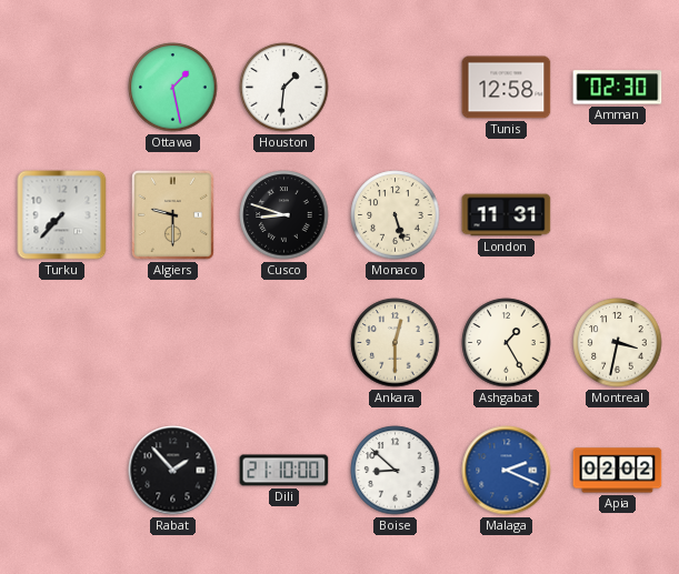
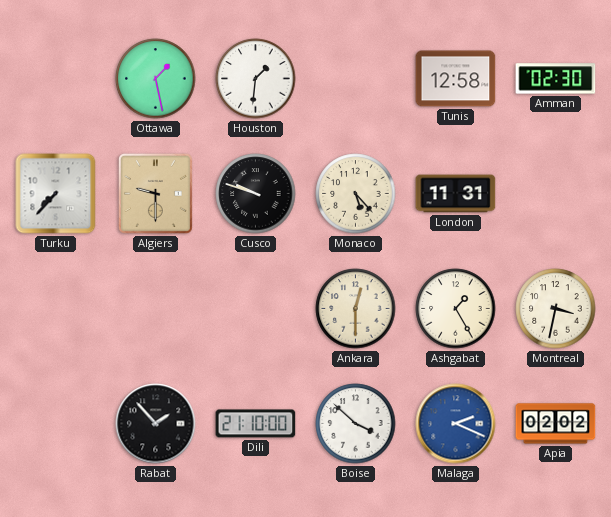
Cusco: 8:48 -> 9:48
Monaco: 5:27 -> 5:23
Boise: 8:52 -> 3:52
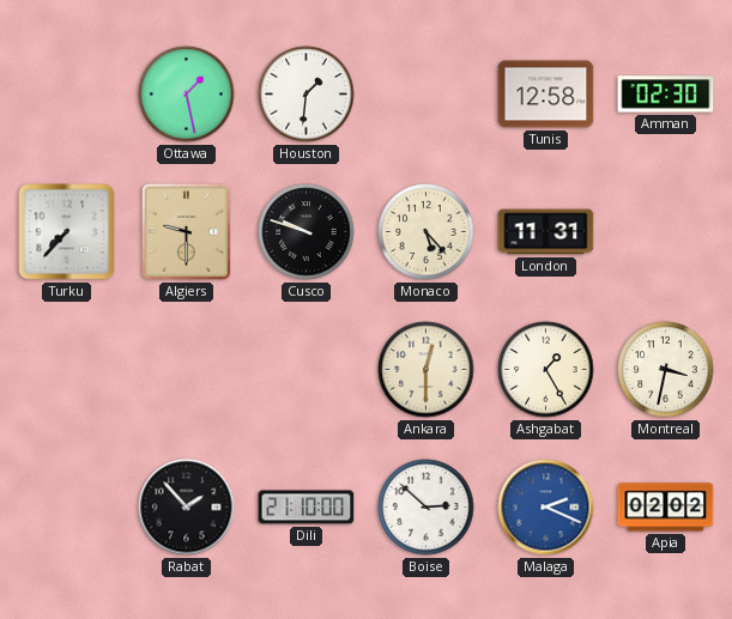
Boise: 3:52 -> 2:52
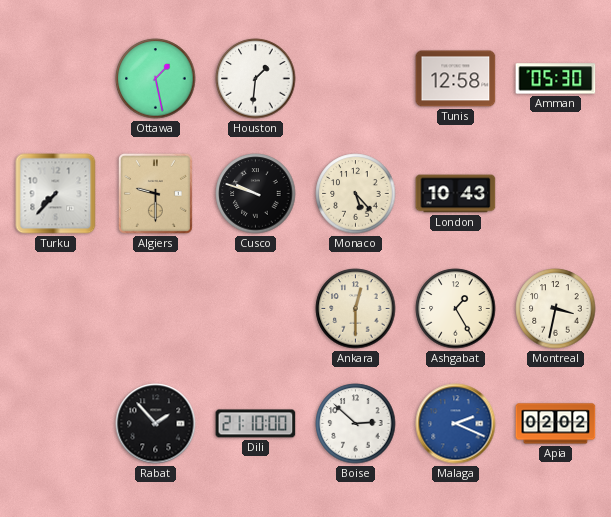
Amman: 02:30 -> 05:30
London: 11:31 -> 10:43
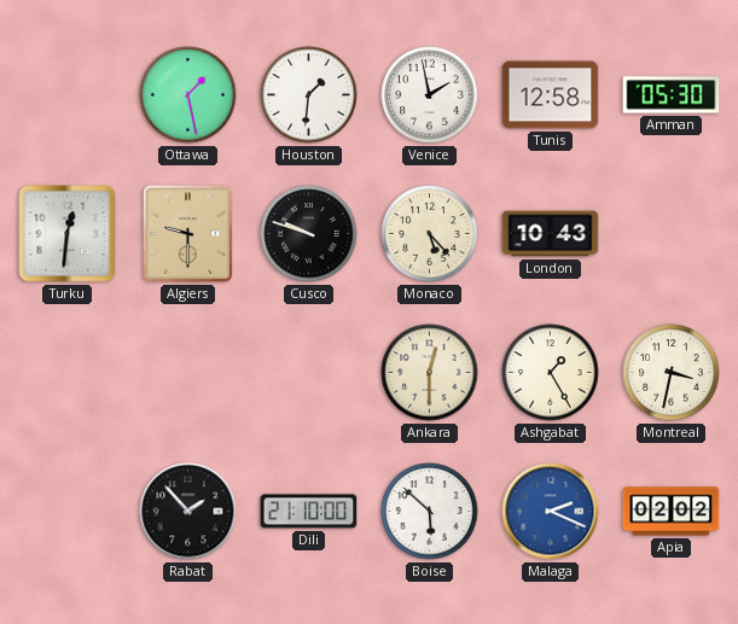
Venice: none -> 1:58
Turku: 7:37 -> 12:31
Boise: 2:52 -> 5:52
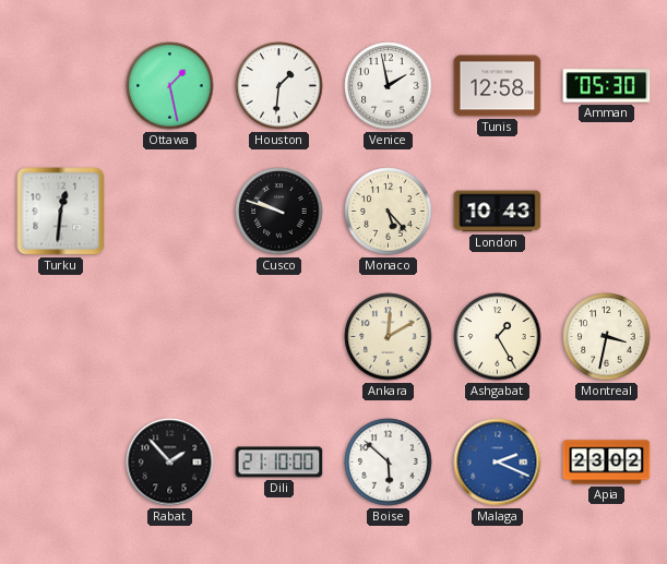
Algiers: 9:30 -> none
Ankara: 12:30 -> 12:10
Apia: 02:02 -> 23:02
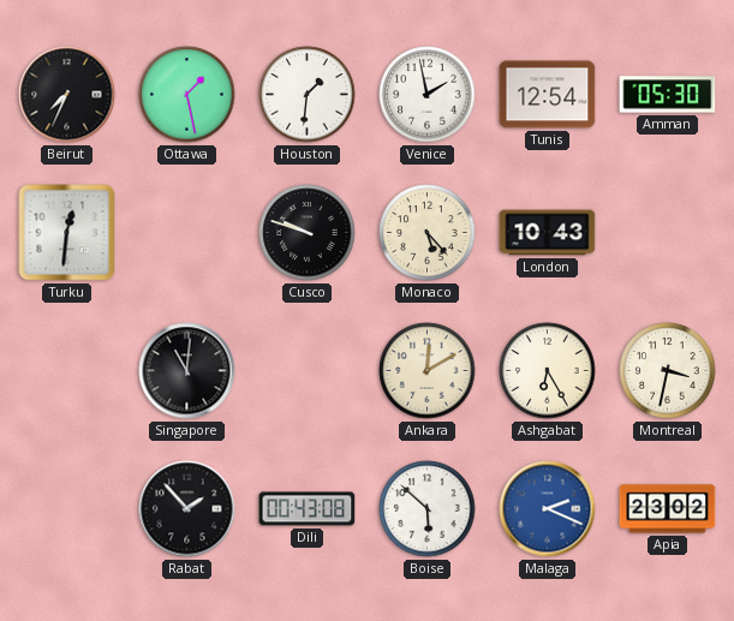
Beirut: none -> 7:34
Tunis: 12:58 -> 12:54
Singapore: none -> 11:01
Ashgabat: 1:25 -> 6:25
Dili: 21:10 -> 00:43
